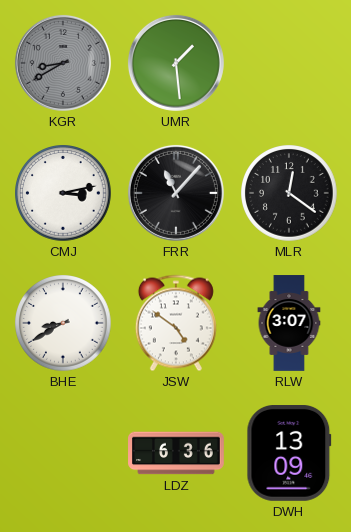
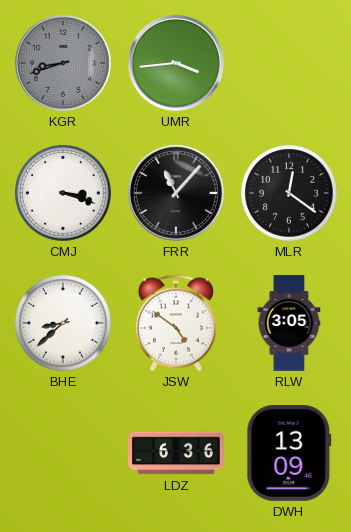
KGR: 8:40 -> 8:42
UMR: 1:29 -> 3:44
CMJ: 3:13 -> 3:18
BHE: 8:40 -> 8:38
RLW: 3:07 -> 3:05
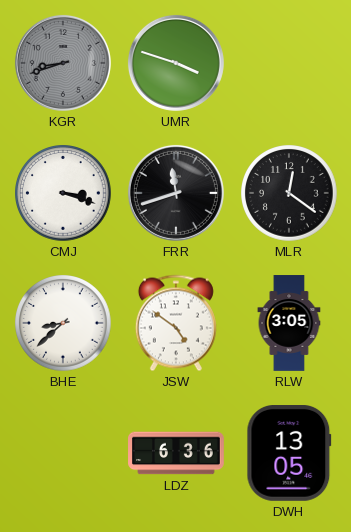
UMR: 3:44 -> 3:48
FRR: 11:07 -> 11:42
DWH: 13:09 -> 13:05
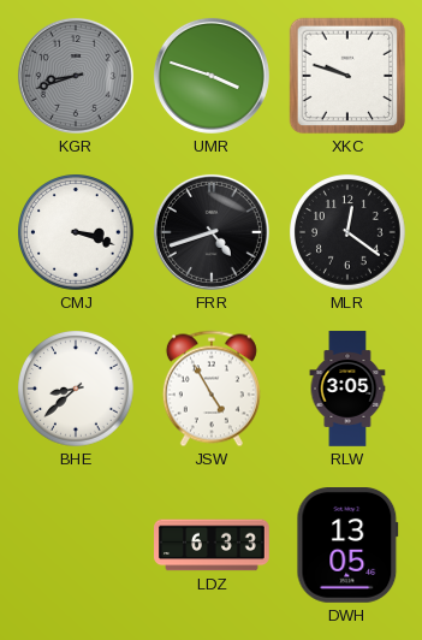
XKC: none -> 9:48
FRR: 11:42 -> 4:42
JSW: 4:51 -> 4:55
LDZ: 6:36 -> 6:33
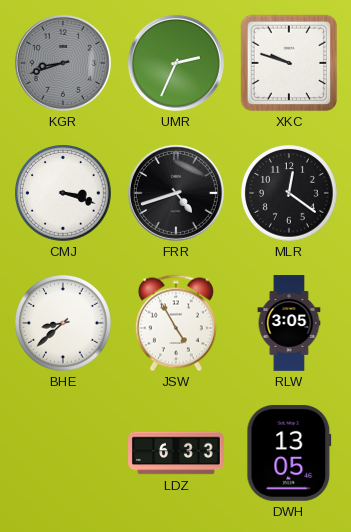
UMR: 3:48 -> 2:34
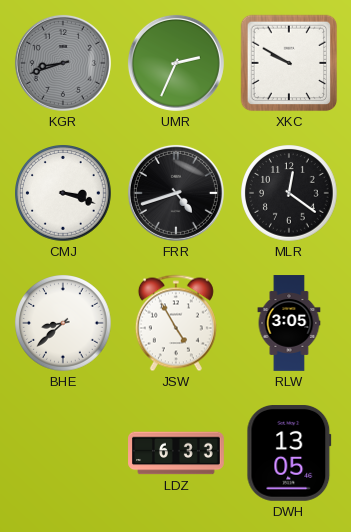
XKC: 9:48 -> 9:50
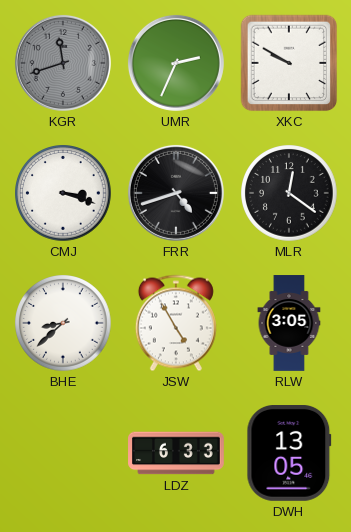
KGR: 8:42 -> 11:42
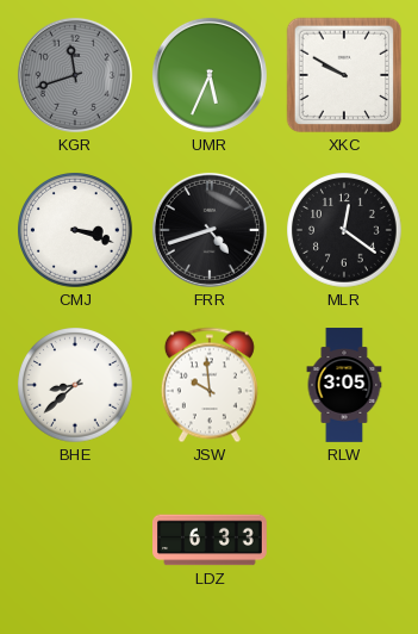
UMR: 2:34 -> 5:34
JSW: 4:55 -> 9:59
DWH: 13:05 -> none
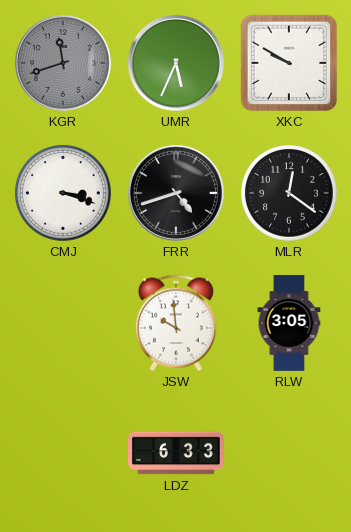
BHE: 8:38 -> none
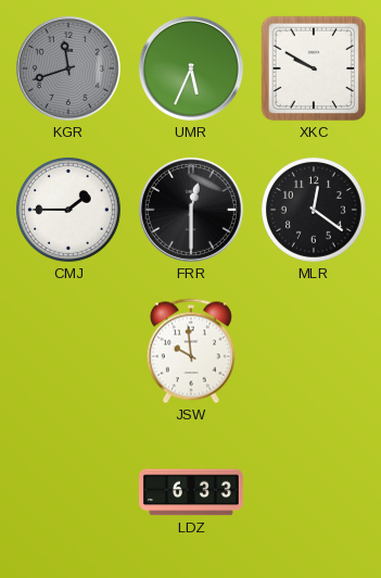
CMJ: 3:18 -> 1:45
FRR: 4:42 -> 12:30
RLW: 3:05 -> none
